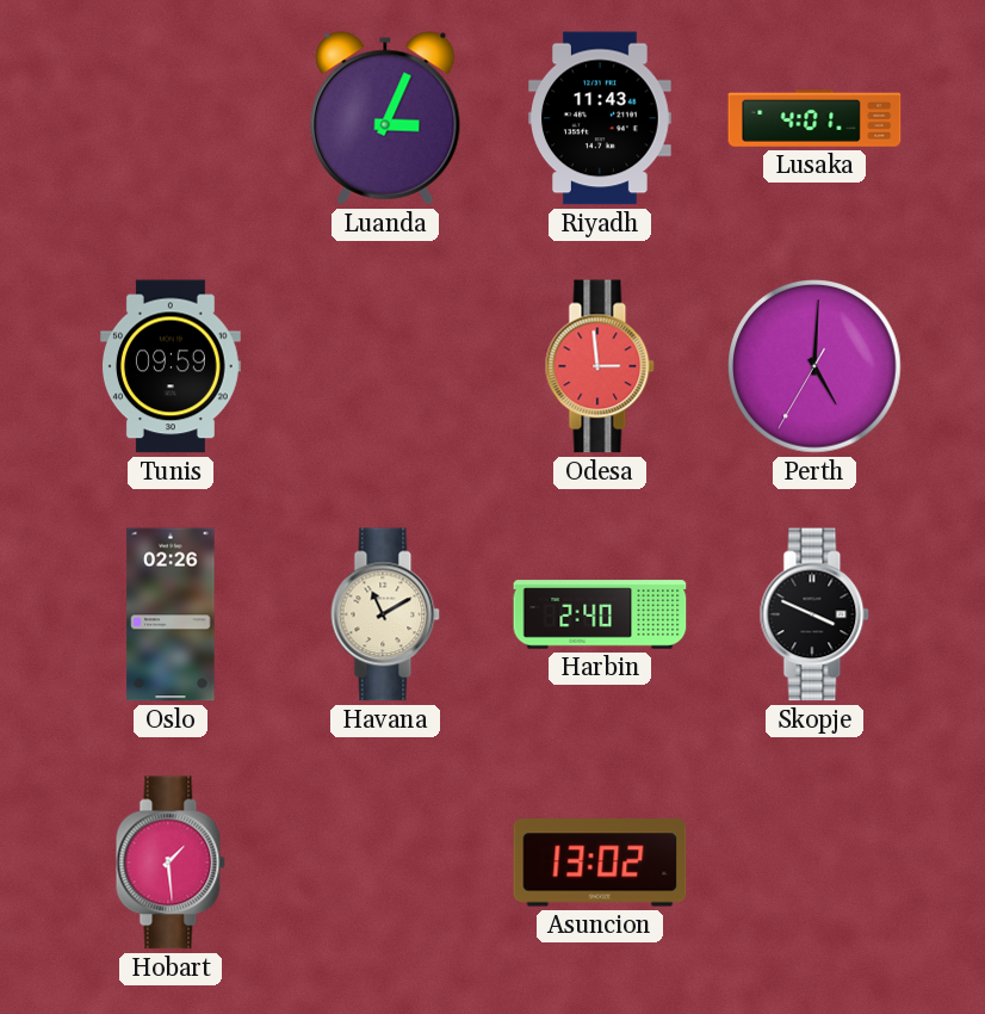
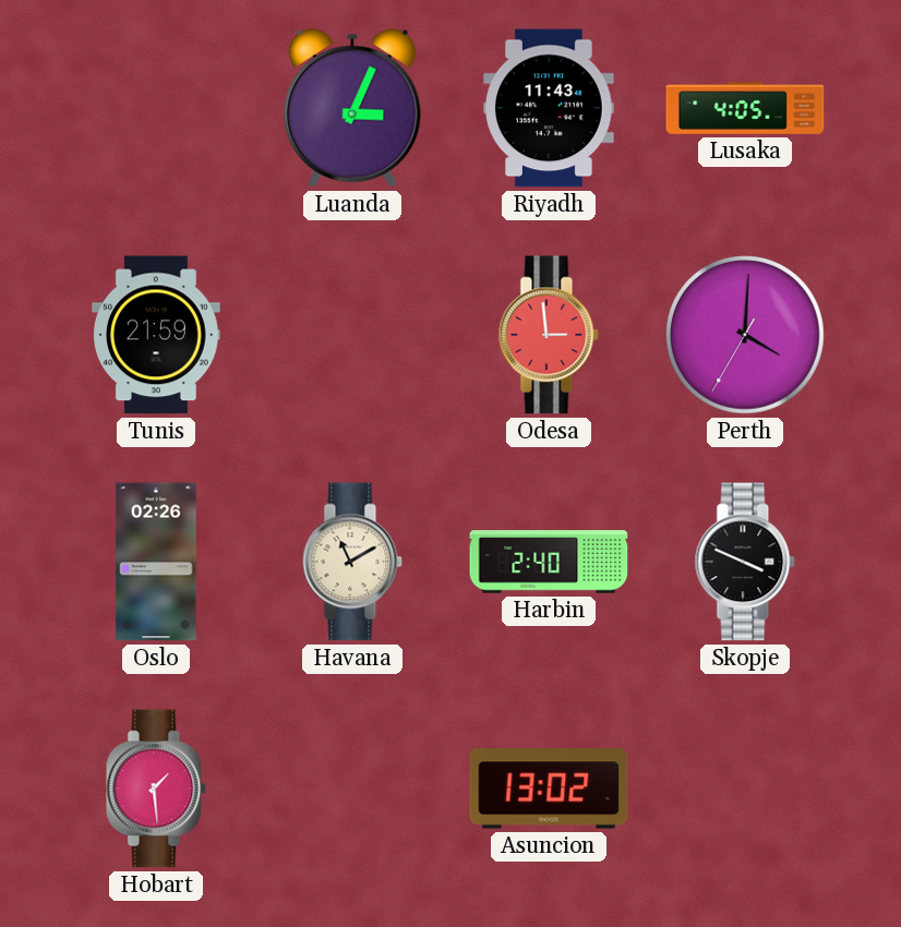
Lusaka: 4:01 -> 4:05
Tunis: 09:59 -> 21:59
Perth: 5:00 -> 4:00
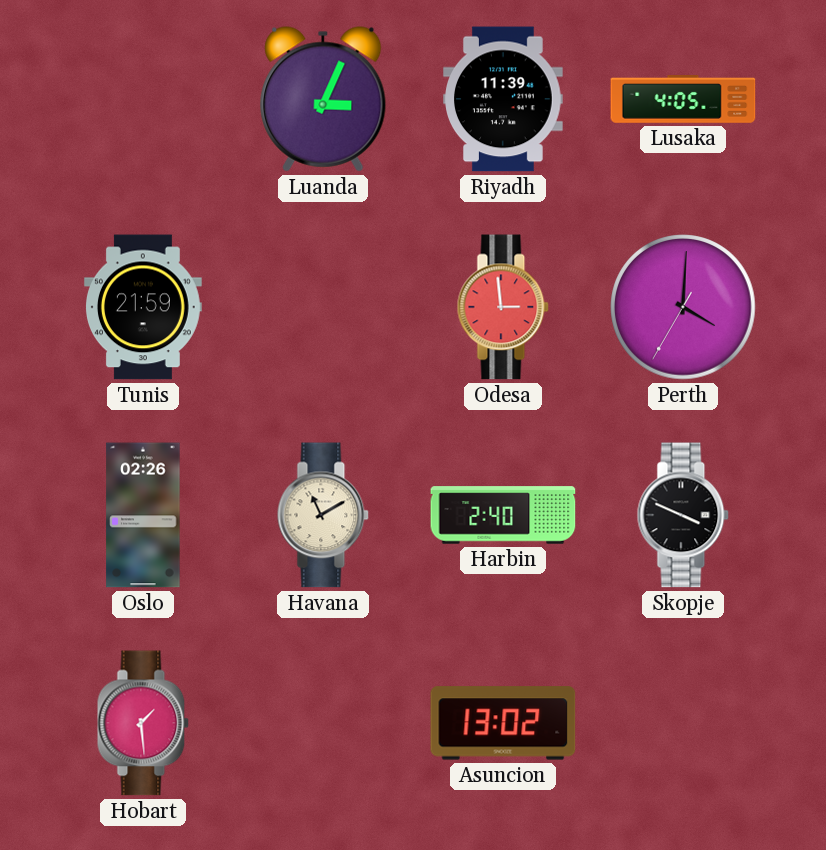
Riyadh: 11:43 -> 11:39
